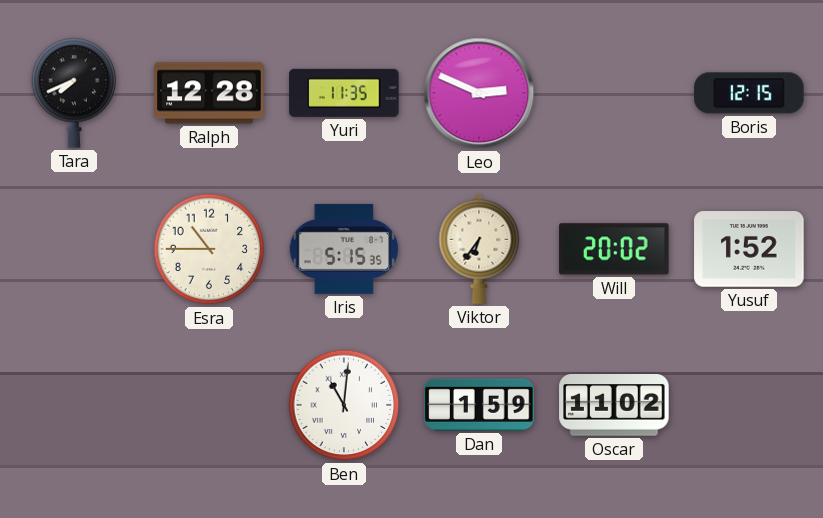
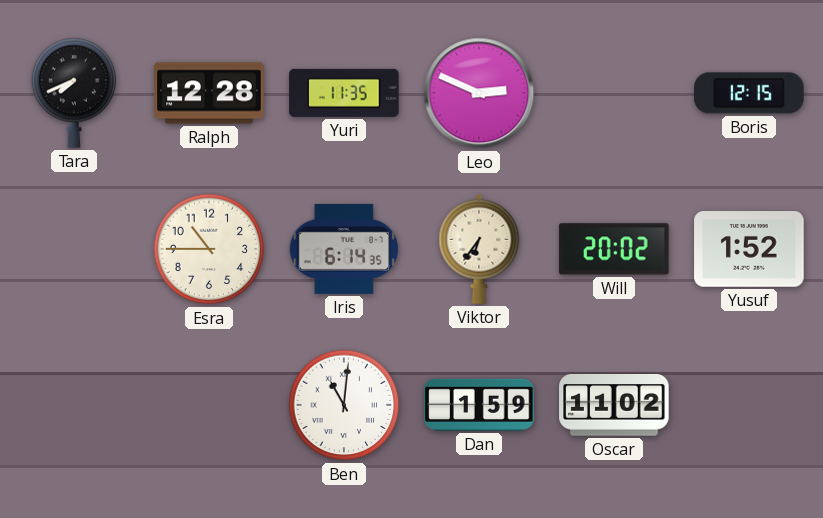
Iris: 5:15 -> 6:14
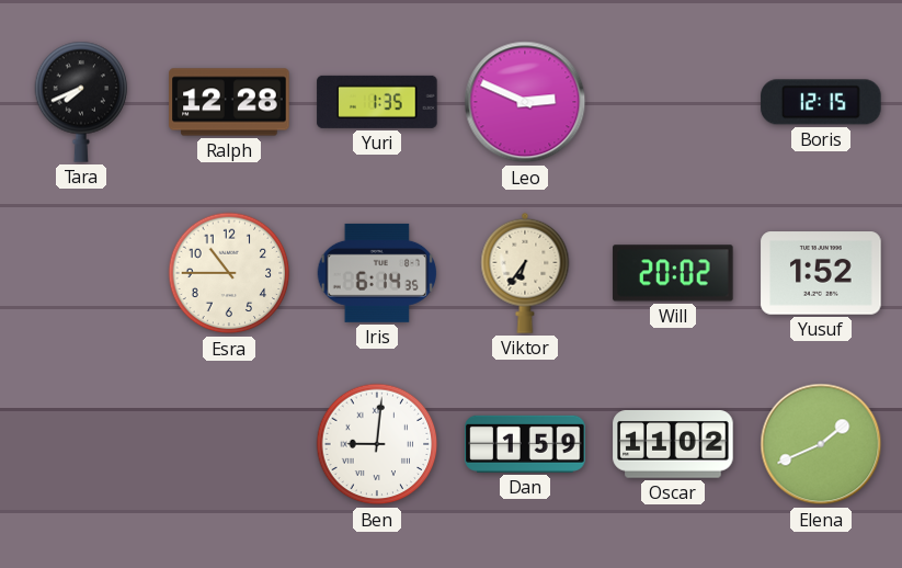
Yuri: 11:35 -> 1:35
Ben: 11:01 -> 9:01
Elena: none -> 1:41
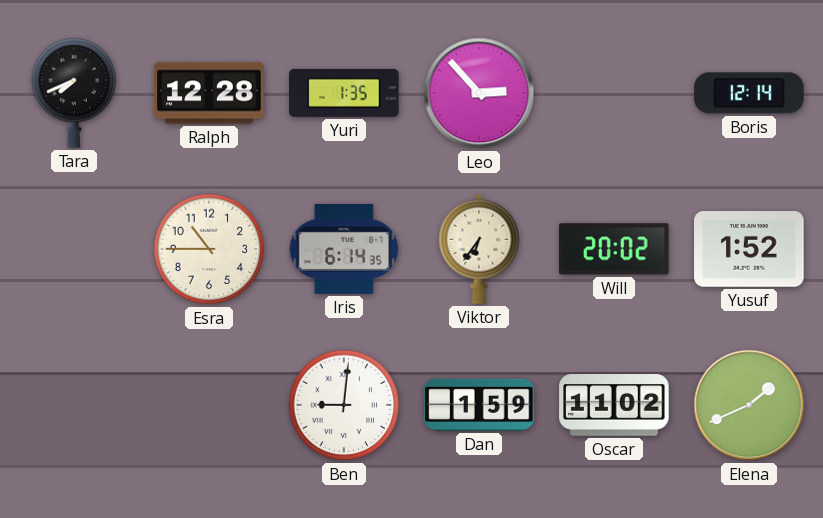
Leo: 2:49 -> 2:53
Boris: 12:15 -> 12:14
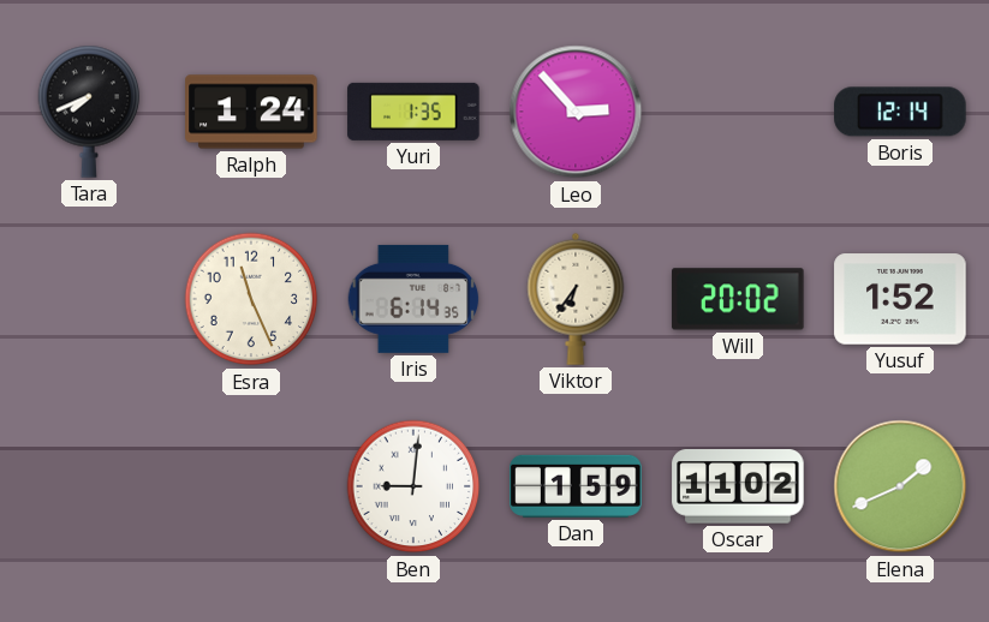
Ralph: 12:28 -> 1:24
Esra: 10:45 -> 11:26
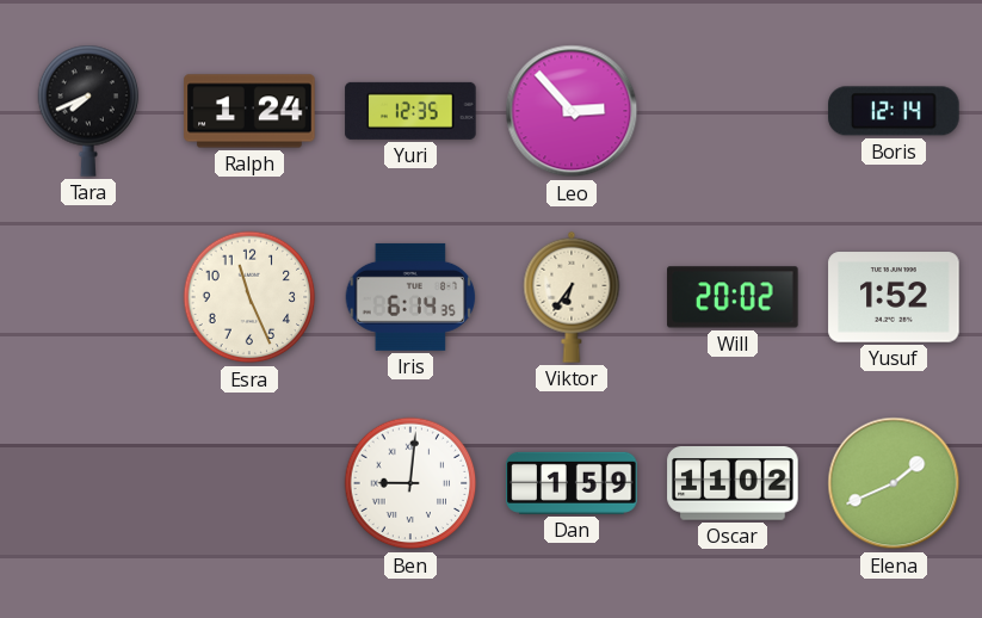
Yuri: 1:35 -> 12:35
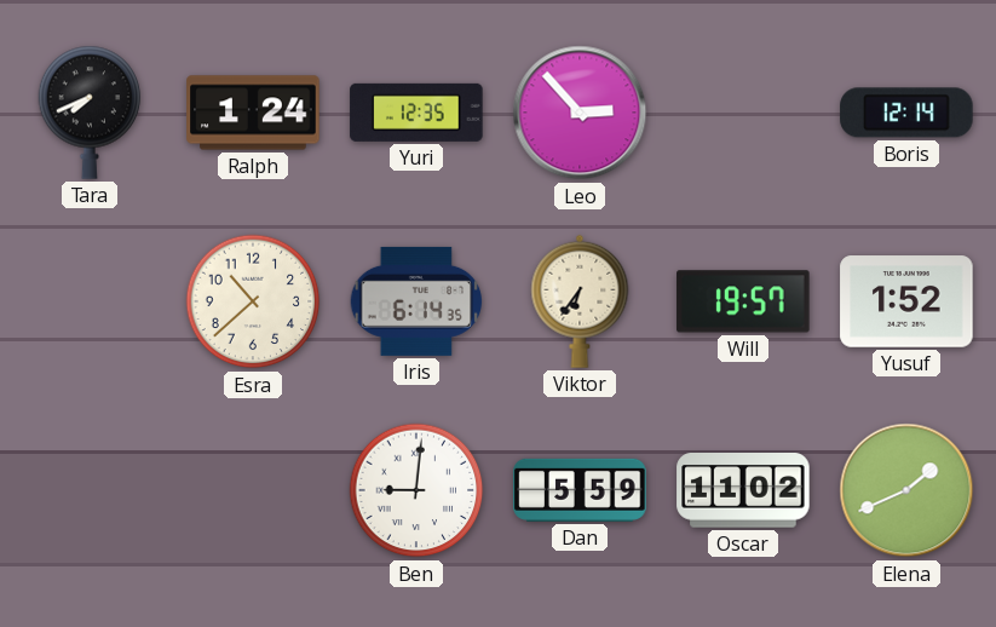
Esra: 11:26 -> 10:38
Will: 20:02 -> 19:57
Dan: 1:59 -> 5:59
